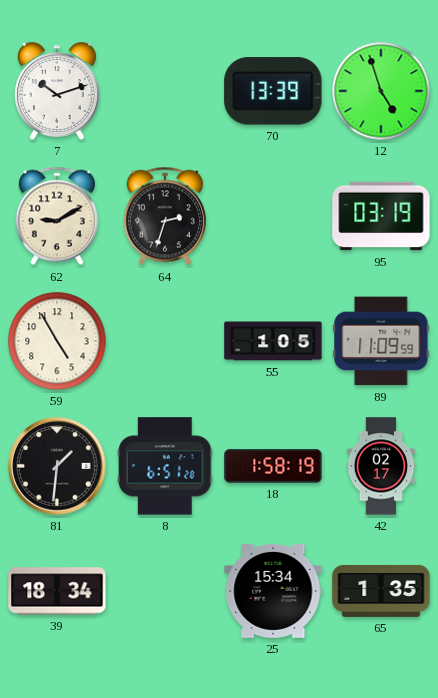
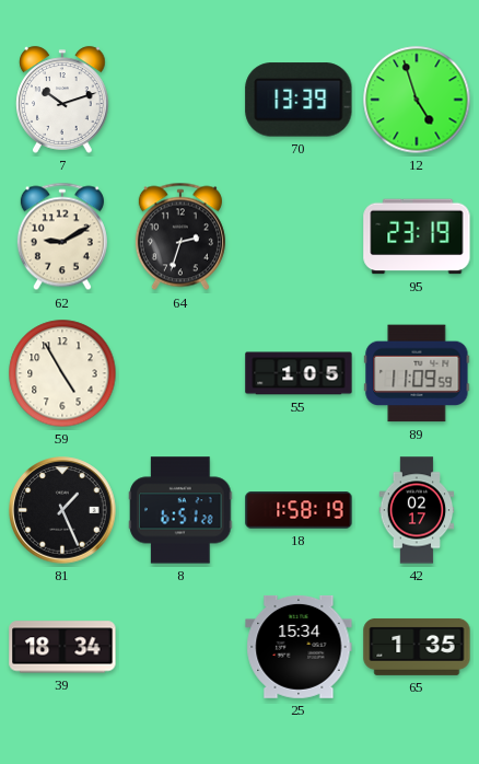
95: 03:19 -> 23:19
81: 1:31 -> 1:26
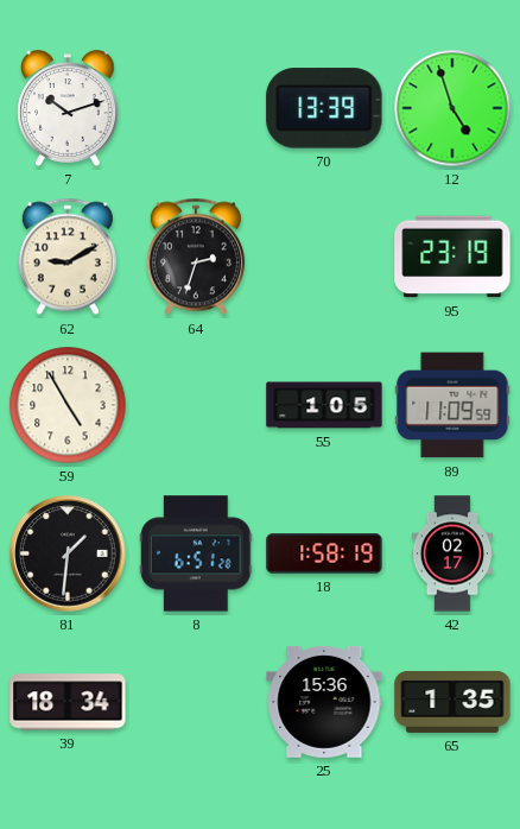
81: 1:26 -> 1:31
25: 15:34 -> 15:36
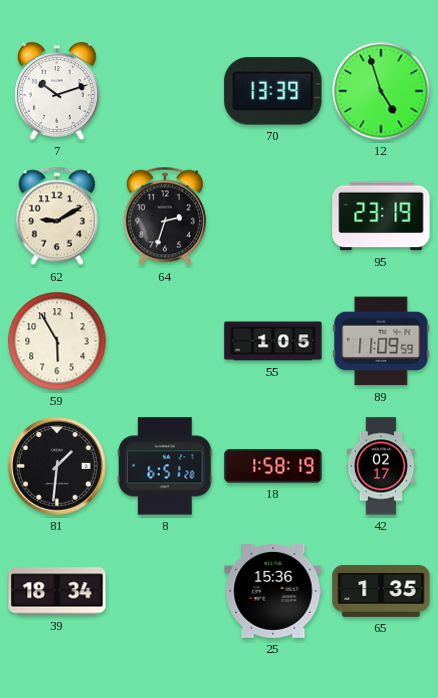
59: 4:55 -> 5:55
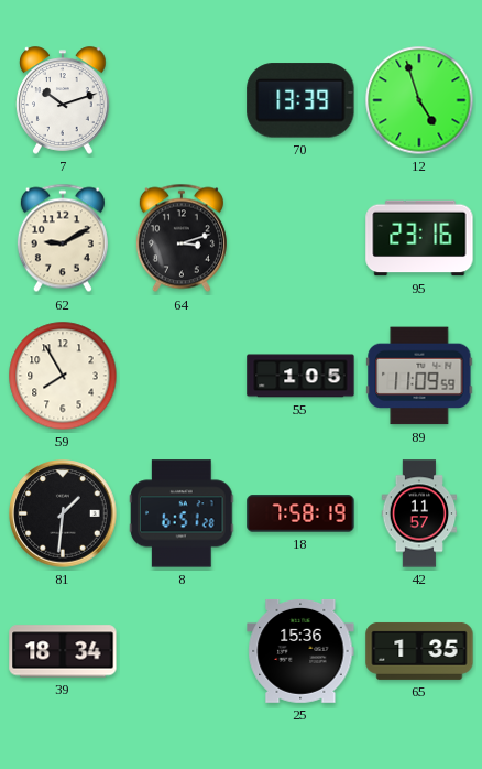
64: 2:33 -> 3:12
95: 23:19 -> 23:16
59: 5:55 -> 7:55
18: 1:58 -> 7:58
42: 02:17 -> 11:57
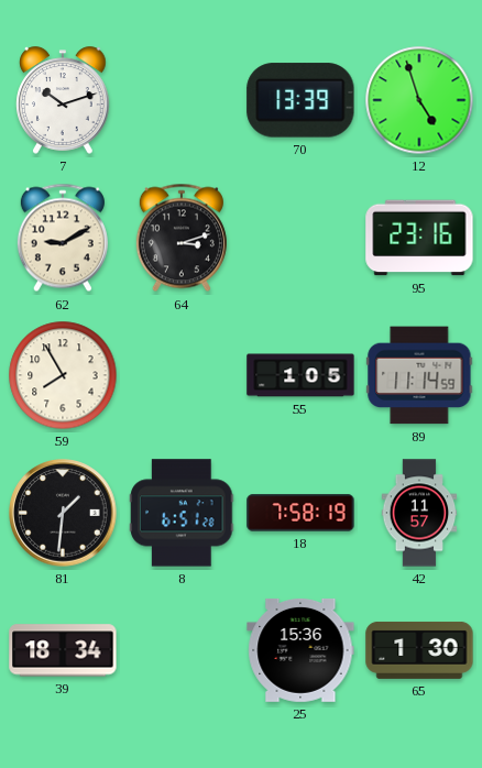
89: 11:09 -> 11:14
65: 1:35 -> 1:30
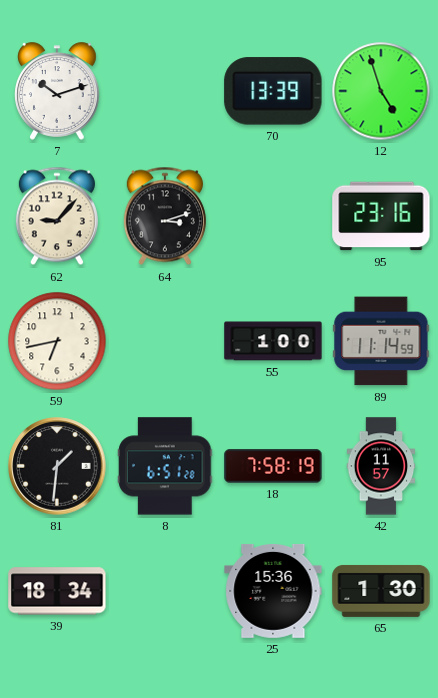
62: 9:10 -> 9:07
59: 7:55 -> 6:43
55: 1:05 -> 1:00
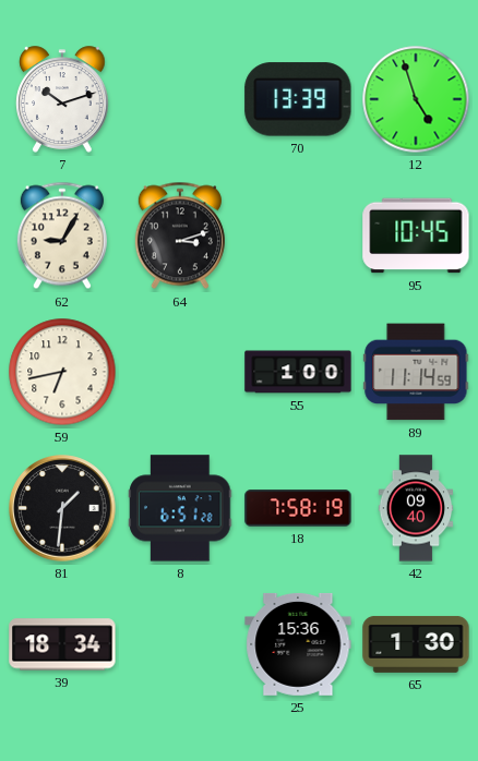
62: 9:07 -> 9:05
95: 23:16 -> 10:45
42: 11:57 -> 09:40
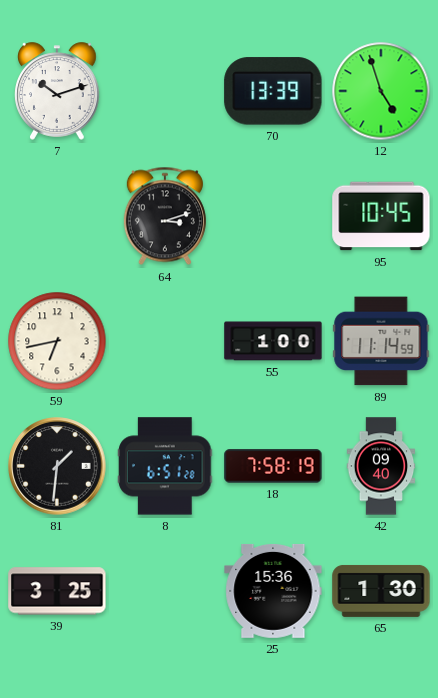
62: 9:05 -> none
39: 18:34 -> 3:25
